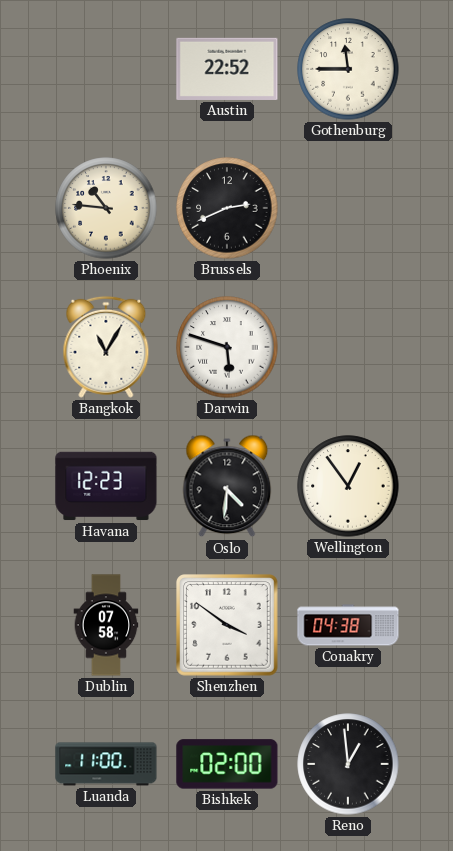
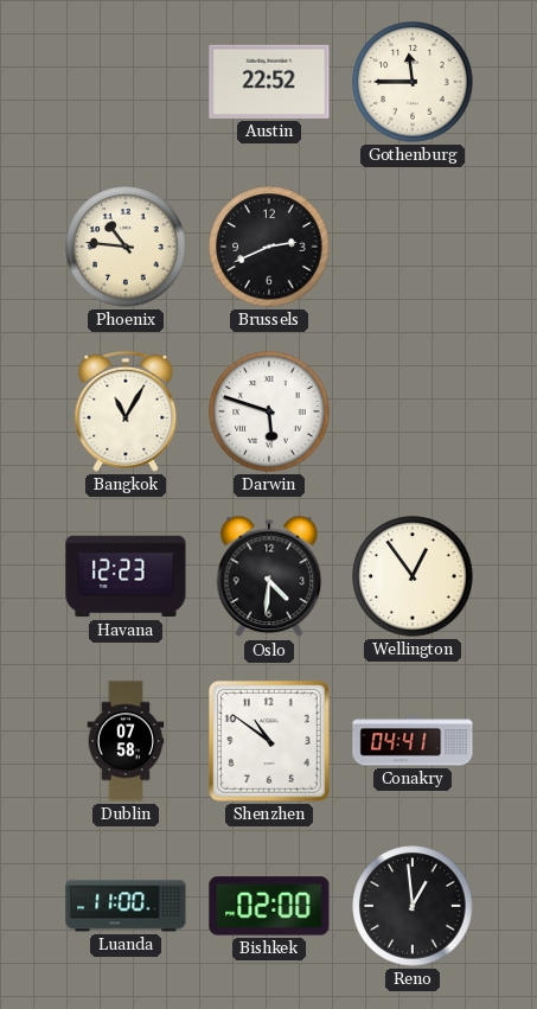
Shenzhen: 3:51 -> 10:51
Conakry: 04:38 -> 04:41
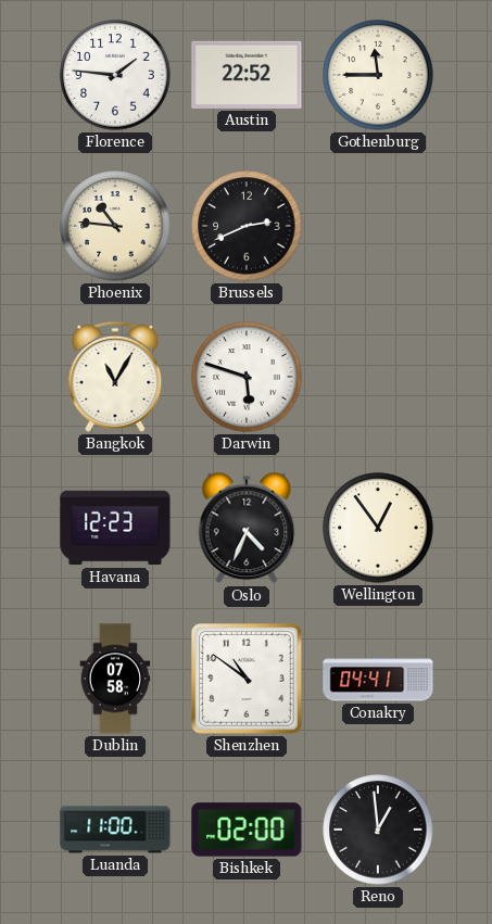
Florence: none -> 1:46
Oslo: 4:31 -> 4:34
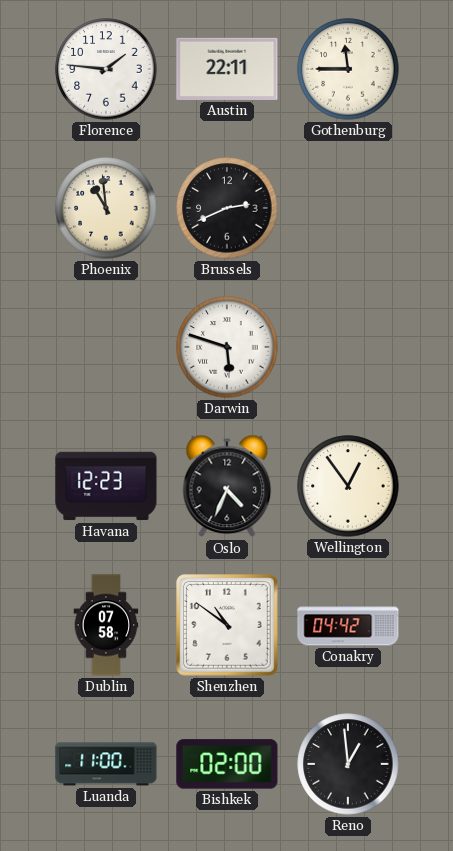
Austin: 22:52 -> 22:11
Phoenix: 10:46 -> 10:59
Bangkok: 11:05 -> none
Conakry: 04:41 -> 04:42
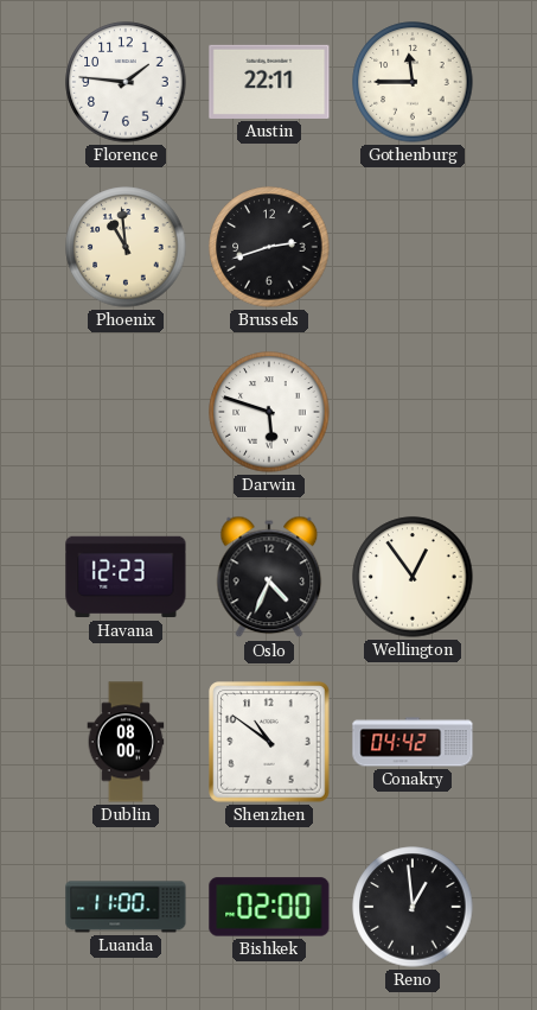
Brussels: 2:41 -> 2:42
Dublin: 07:58 -> 08:00
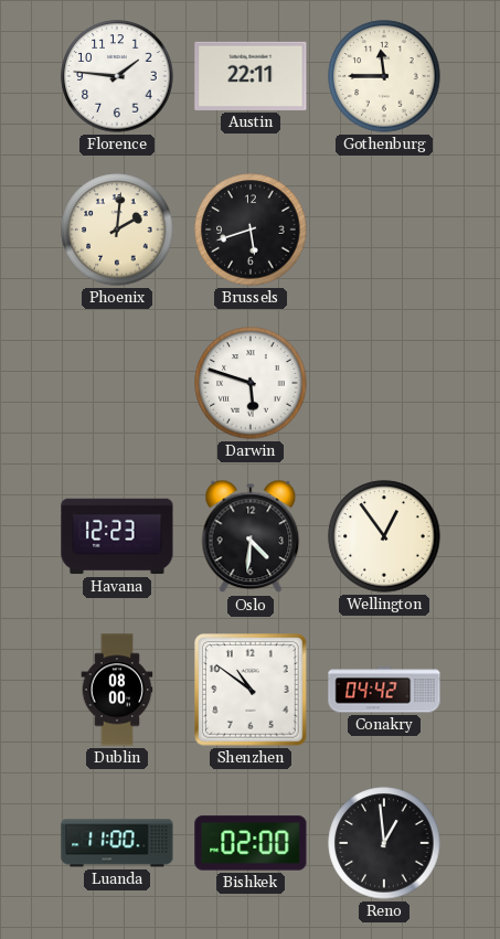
Phoenix: 10:59 -> 2:01
Brussels: 2:42 -> 5:42
Oslo: 4:34 -> 4:31
